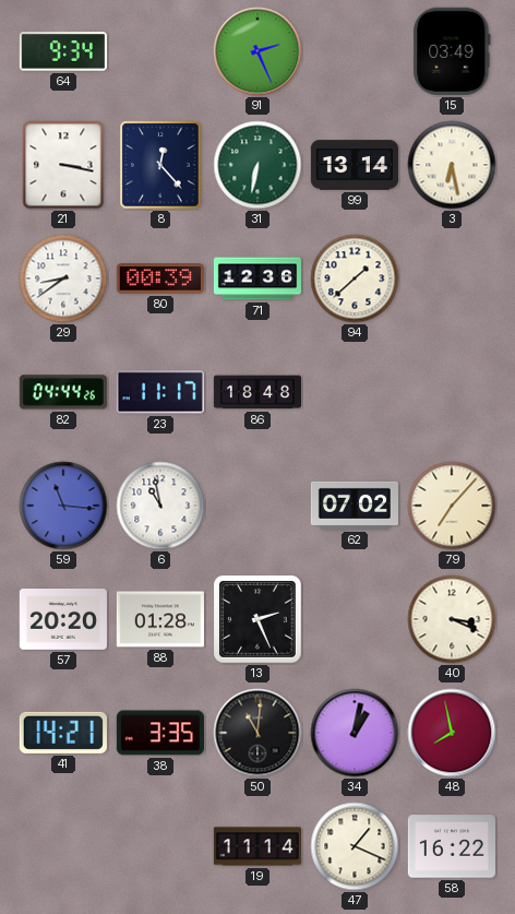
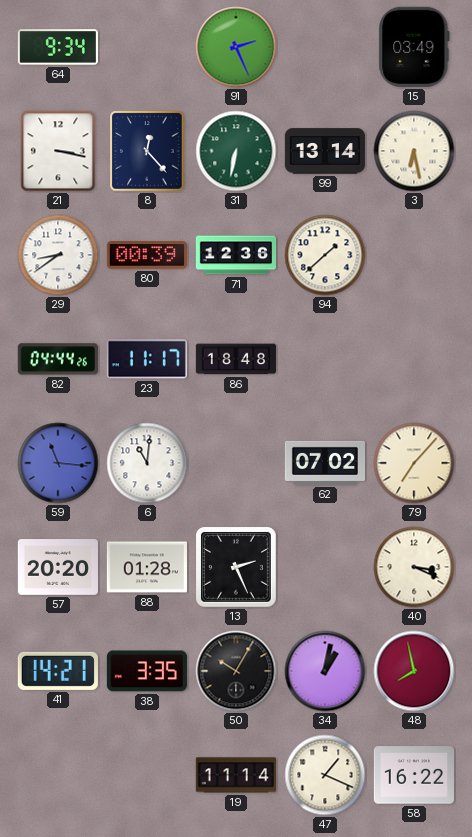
6: 10:58 -> 11:01
50: 11:01 -> 10:05
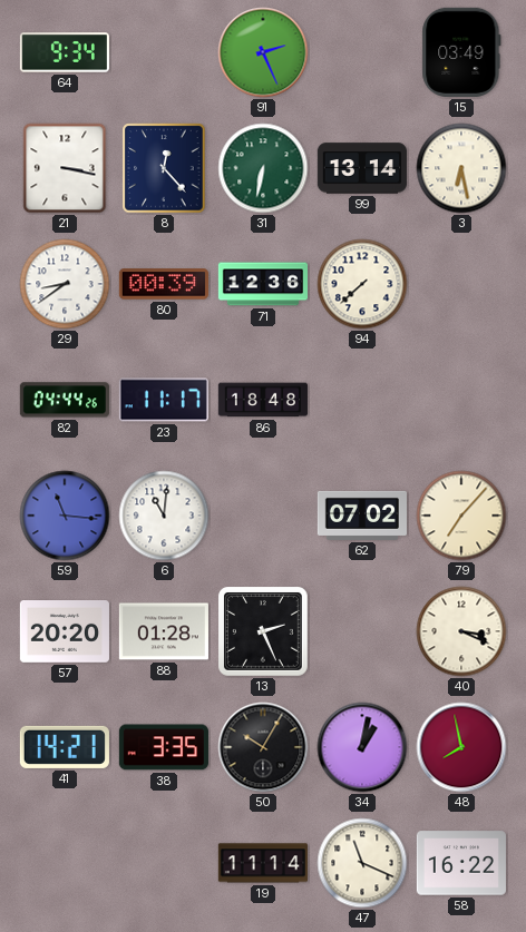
94: 1:38 -> 7:38
47: 1:19 -> 11:19
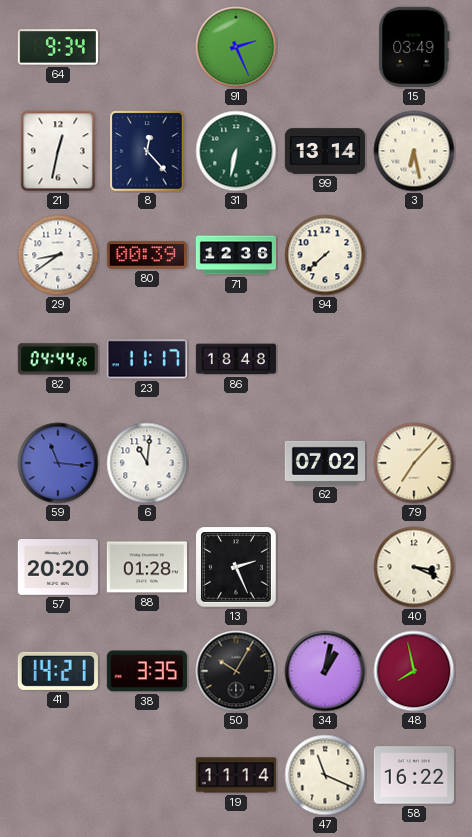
21: 3:17 -> 12:32
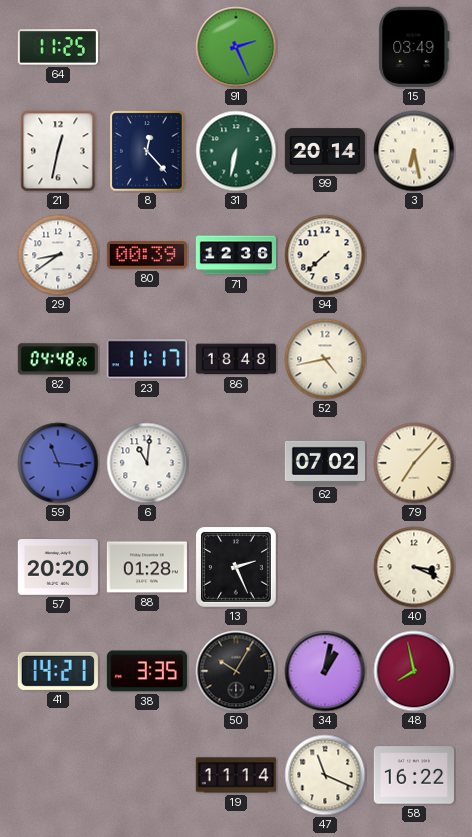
64: 9:34 -> 11:25
99: 13:14 -> 20:14
82: 04:44 -> 04:48
52: none -> 4:43
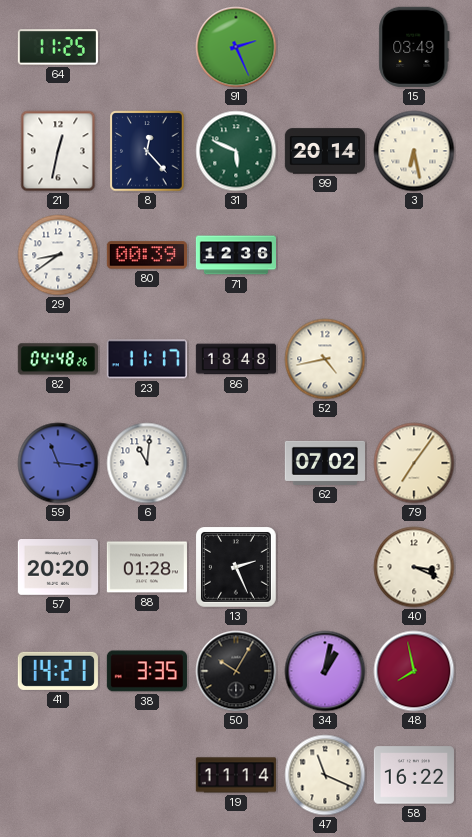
31: 6:32 -> 5:49
94: 7:38 -> none
79: 7:07 -> 7:06
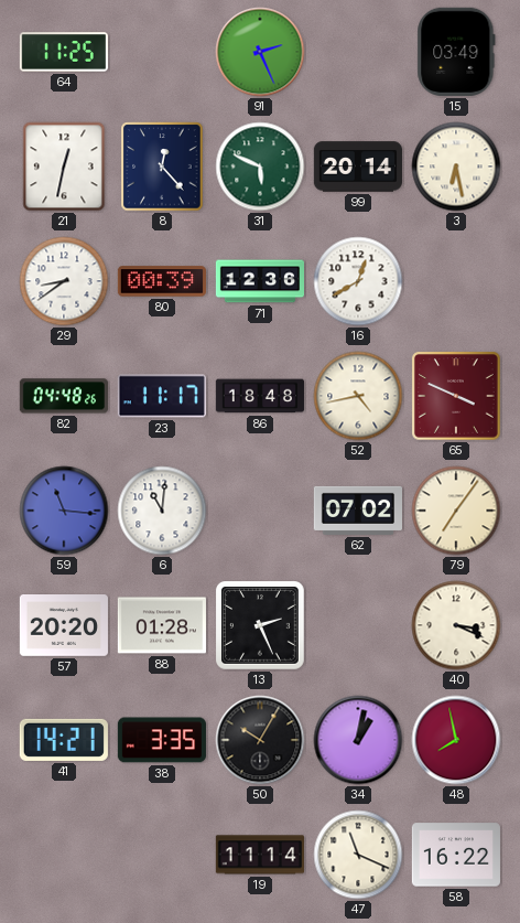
16: none -> 12:40
65: none -> 3:49
